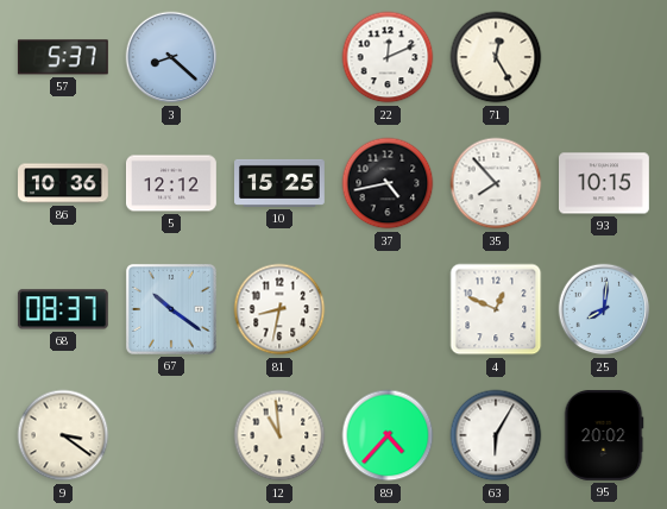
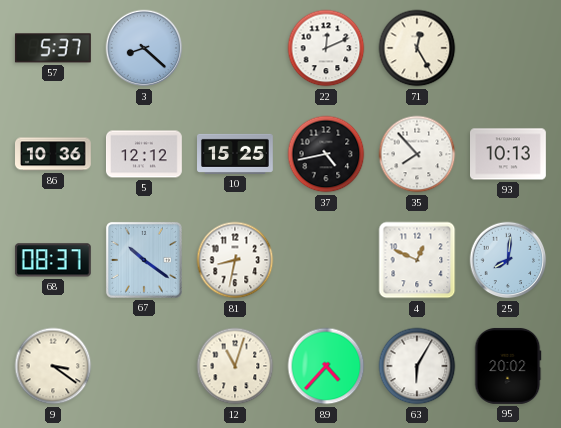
93: 10:15 -> 10:13
12: 10:59 -> 11:03
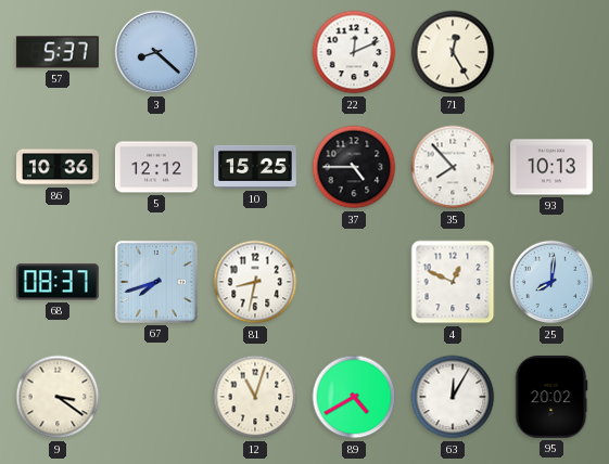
37: 4:43 -> 4:45
67: 10:21 -> 7:42
89: 4:37 -> 4:40
63: 6:05 -> 12:05
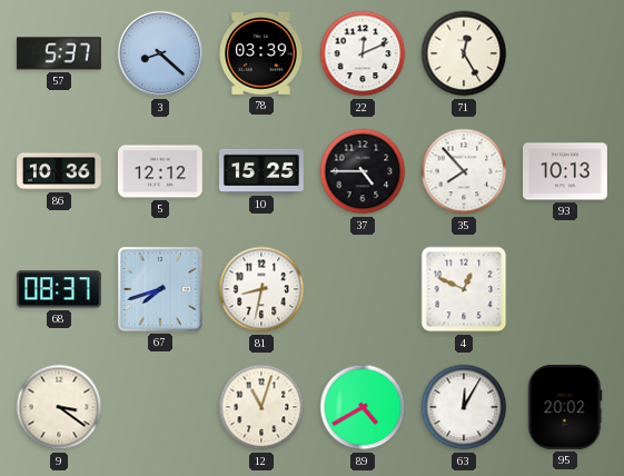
78: none -> 03:39
25: 8:01 -> none
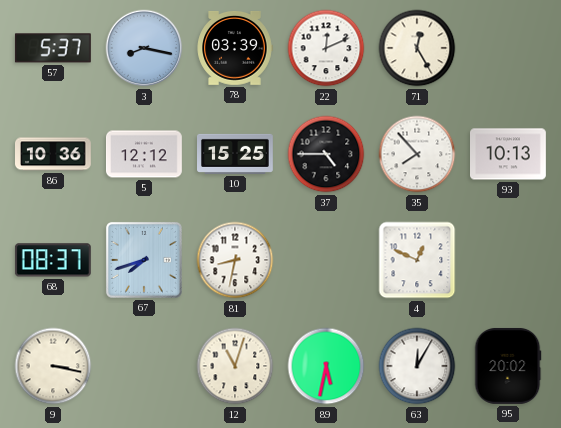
3: 8:22 -> 8:17
9: 3:21 -> 3:17
89: 4:40 -> 5:32
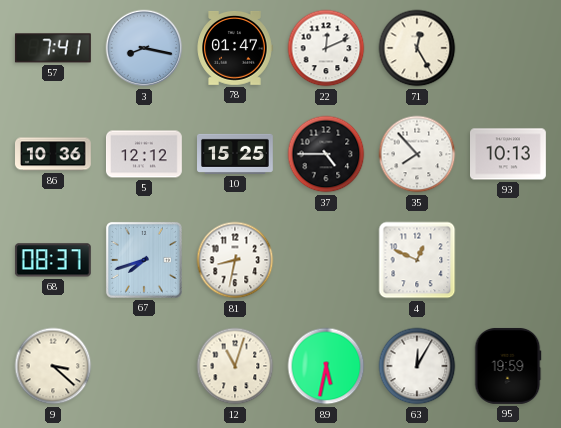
57: 5:37 -> 7:41
78: 03:39 -> 01:47
9: 3:17 -> 3:22
95: 20:02 -> 19:59
